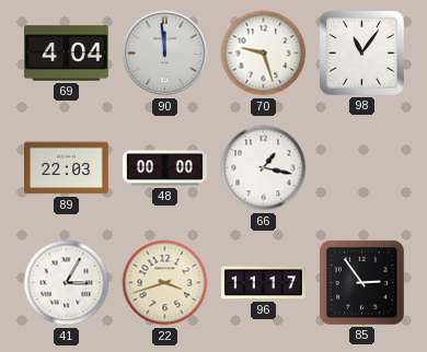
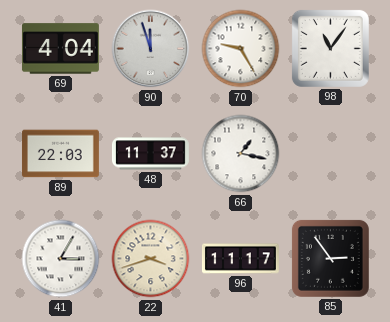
90: 11:59 -> 11:57
70: 9:27 -> 9:25
48: 00:00 -> 11:37
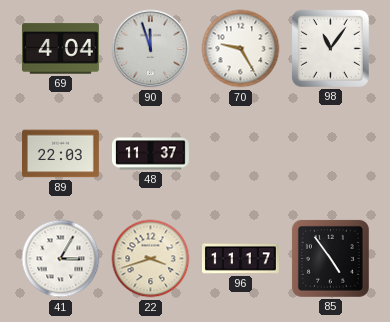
66: 1:17 -> none
85: 2:54 -> 4:54
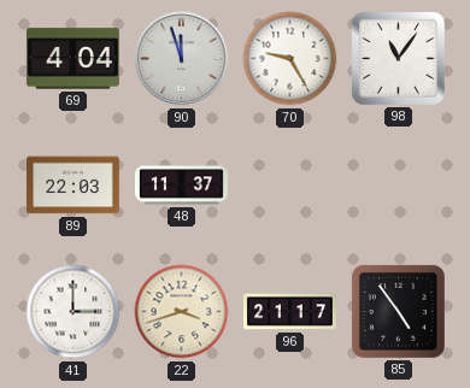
41: 3:05 -> 3:00
96: 11:17 -> 21:17
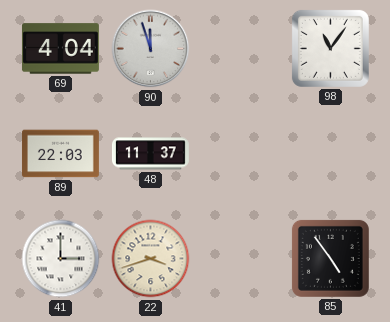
70: 9:25 -> none
96: 21:17 -> none
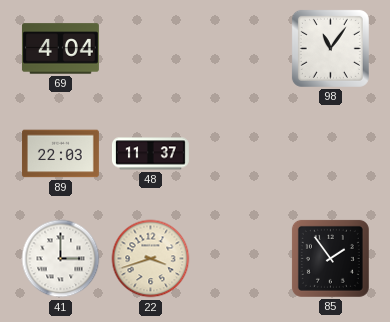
90: 11:57 -> none
85: 4:54 -> 1:54
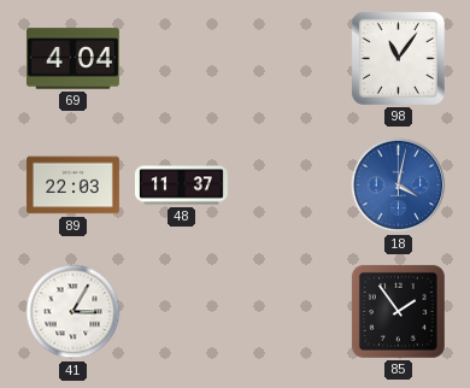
18: none -> 4:02
41: 3:00 -> 3:05
22: 3:42 -> none
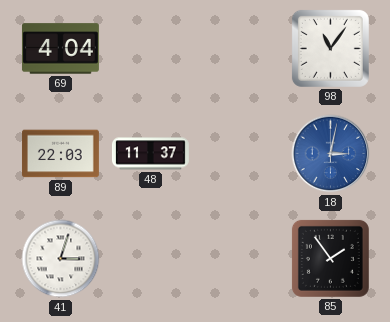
18: 4:02 -> 3:02
41: 3:05 -> 3:03
